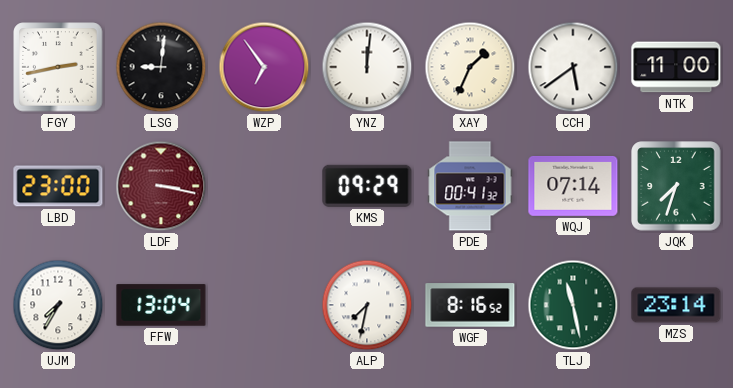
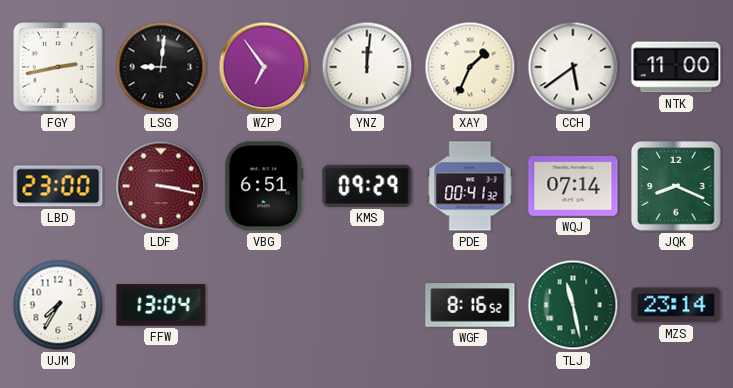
VBG: none -> 6:51
JQK: 7:33 -> 8:19
ALP: 7:32 -> none
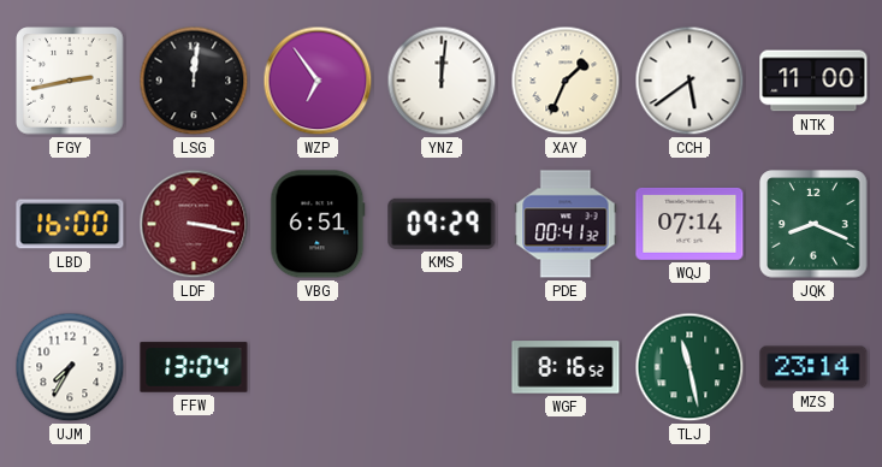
LSG: 9:01 -> 12:01
LBD: 23:00 -> 16:00
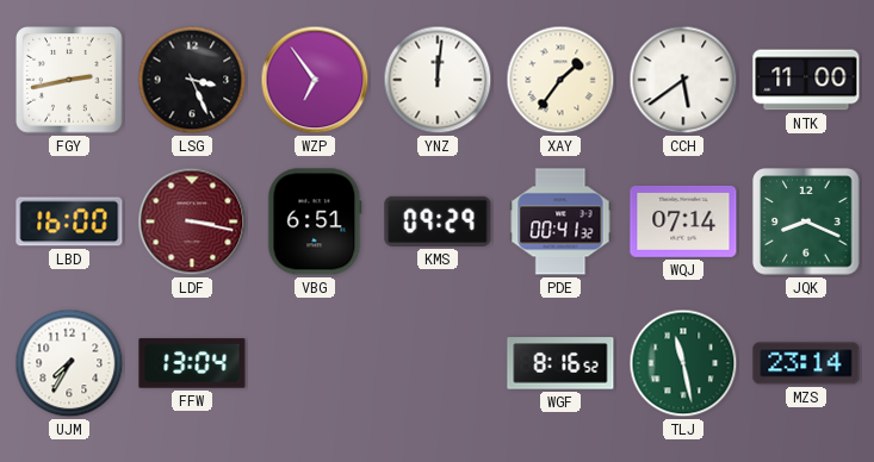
LSG: 12:01 -> 3:26
XAY: 1:34 -> 1:36
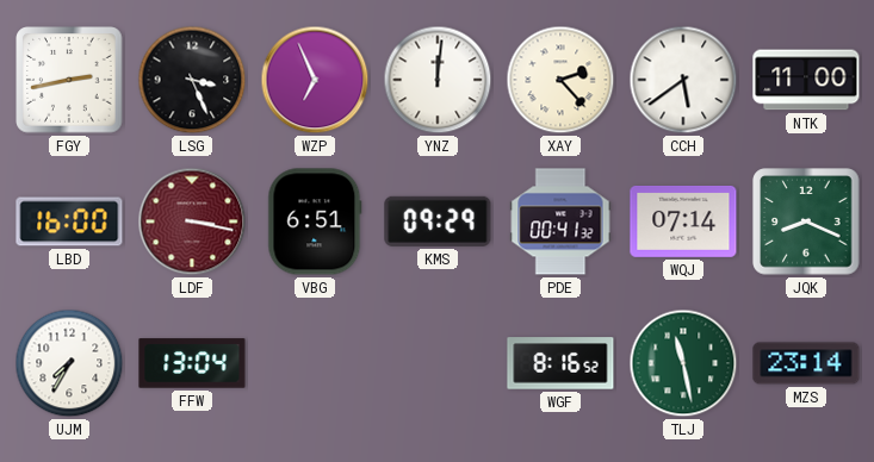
WZP: 6:54 -> 6:56
XAY: 1:36 -> 2:23
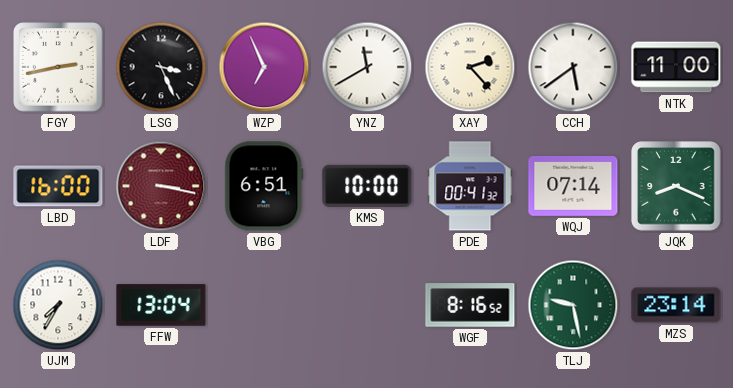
YNZ: 12:01 -> 11:40
KMS: 09:29 -> 10:00
TLJ: 11:28 -> 9:28
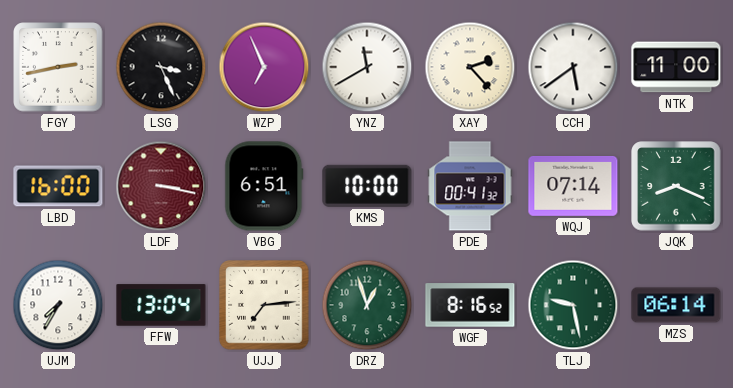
UJJ: none -> 7:14
DRZ: none -> 12:57
MZS: 23:14 -> 06:14
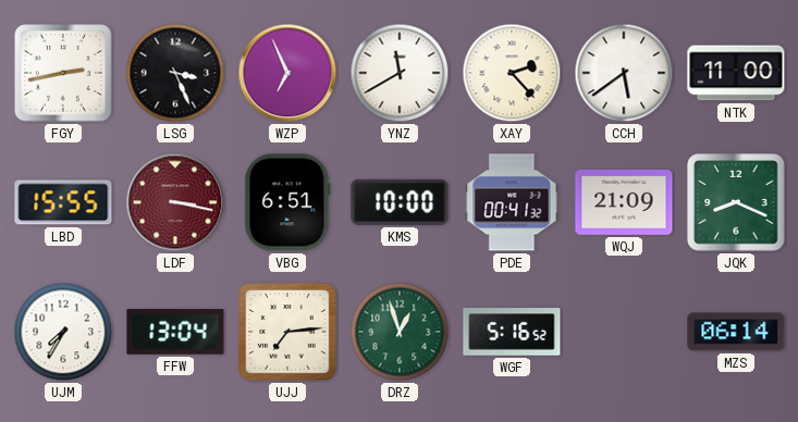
LBD: 16:00 -> 15:55
WQJ: 07:14 -> 21:09
WGF: 8:16 -> 5:16
TLJ: 9:28 -> none
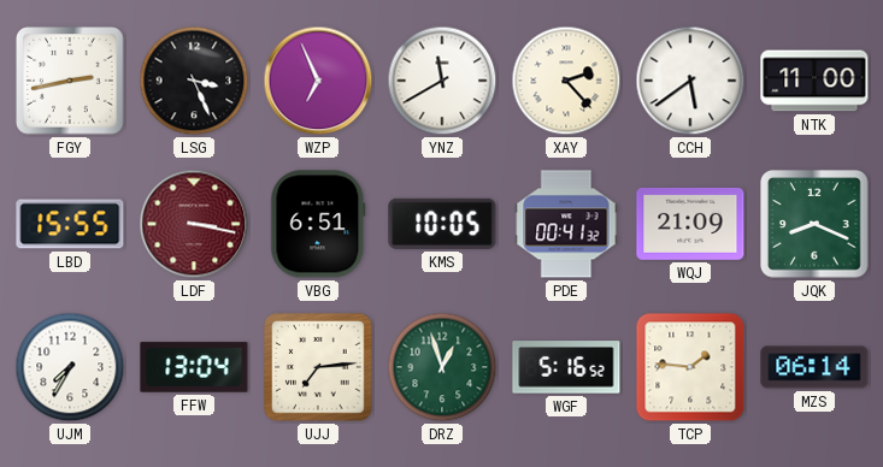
KMS: 10:00 -> 10:05
TCP: none -> 1:46
